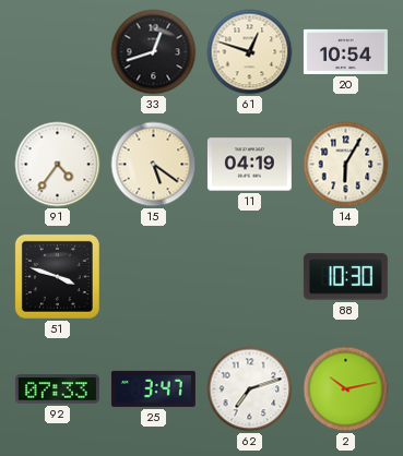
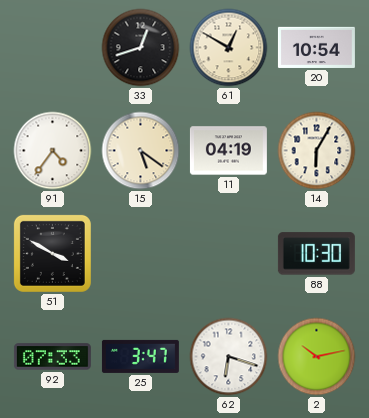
61: 12:48 -> 12:50
51: 3:48 -> 3:50
62: 7:12 -> 6:18
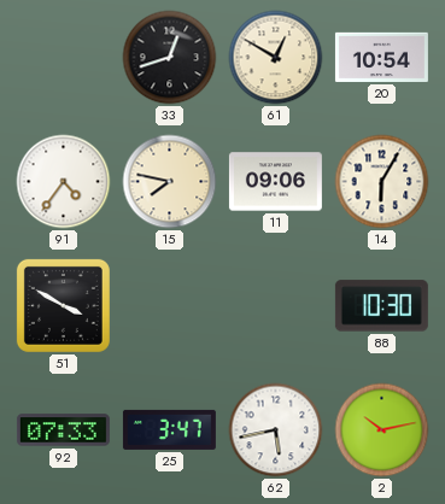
15: 5:21 -> 7:47
11: 04:19 -> 09:06
62: 6:18 -> 5:43
